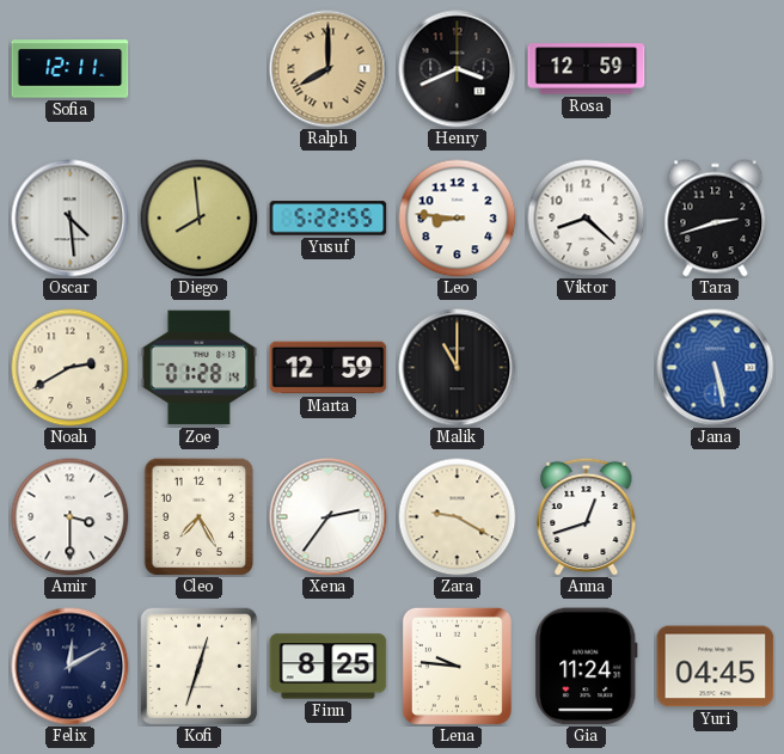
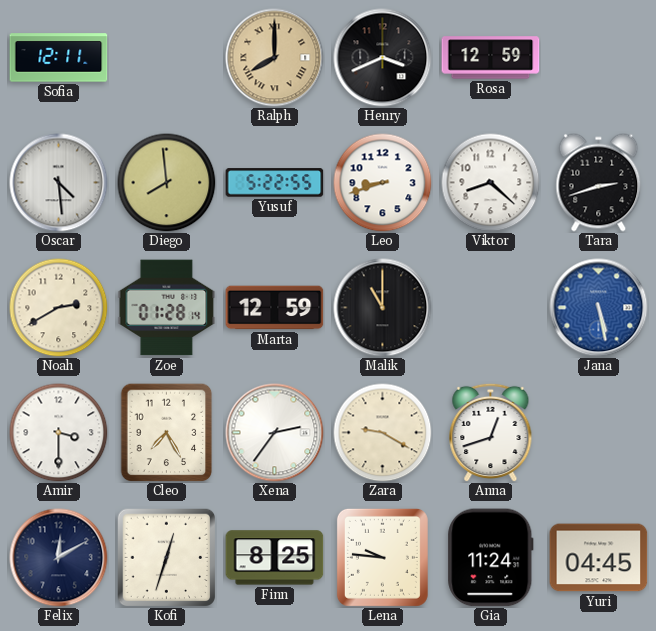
Leo: 8:46 -> 8:42
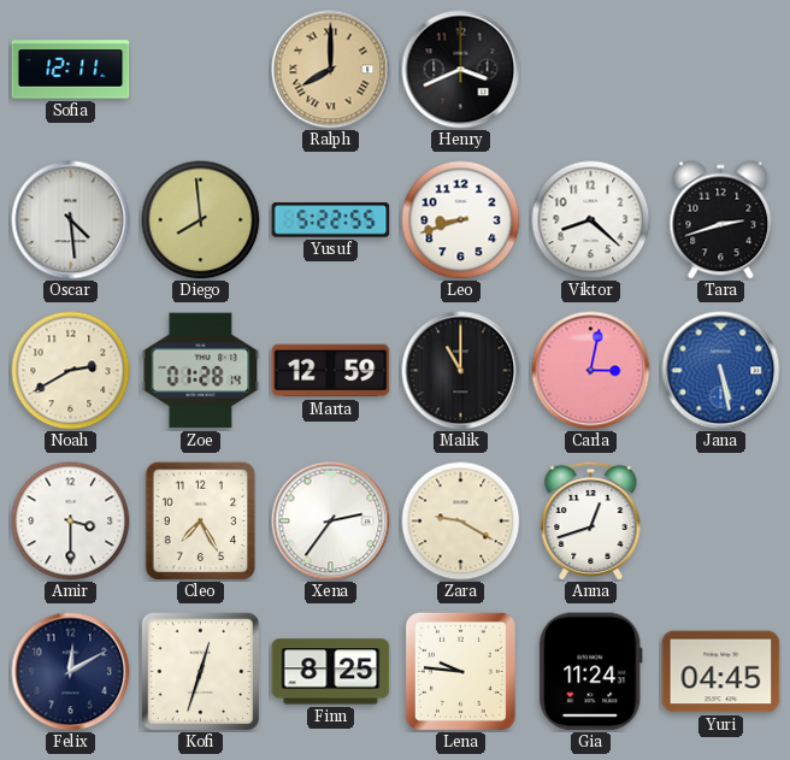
Rosa: 12:59 -> none
Carla: none -> 3:02
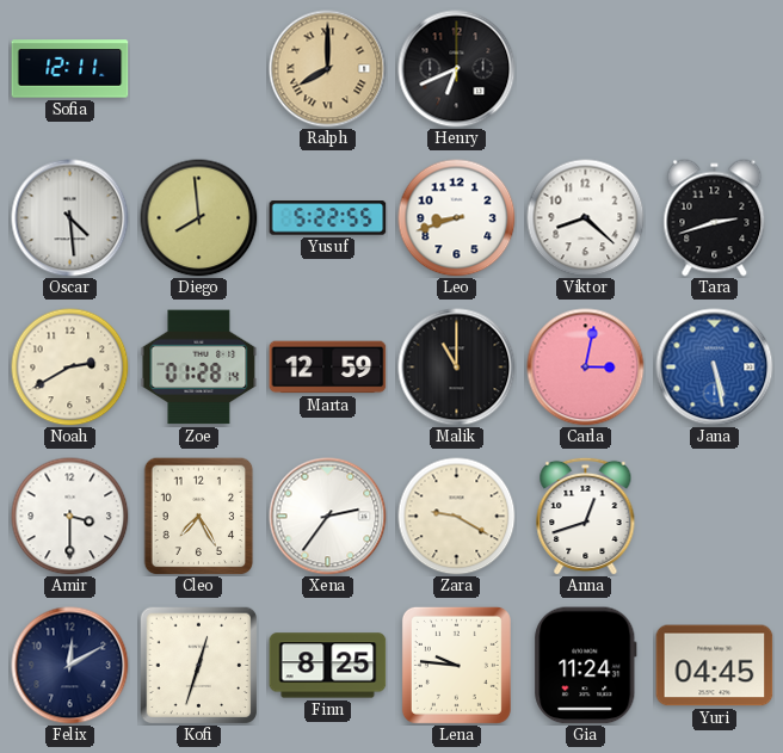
Henry: 3:41 -> 6:41
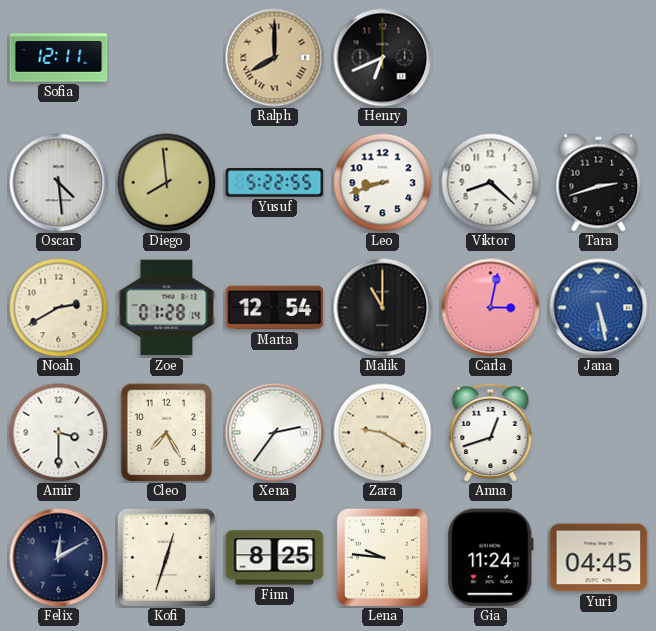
Marta: 12:59 -> 12:54
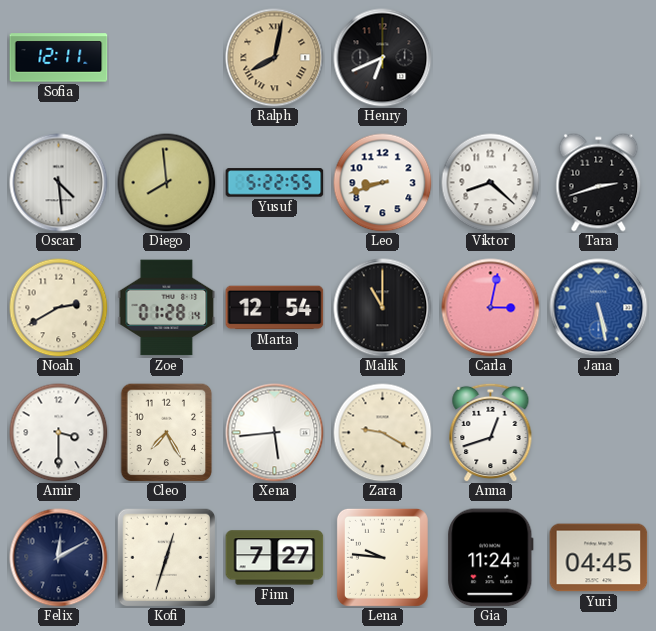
Ralph: 8:00 -> 8:02
Xena: 2:36 -> 5:44
Finn: 8:25 -> 7:27
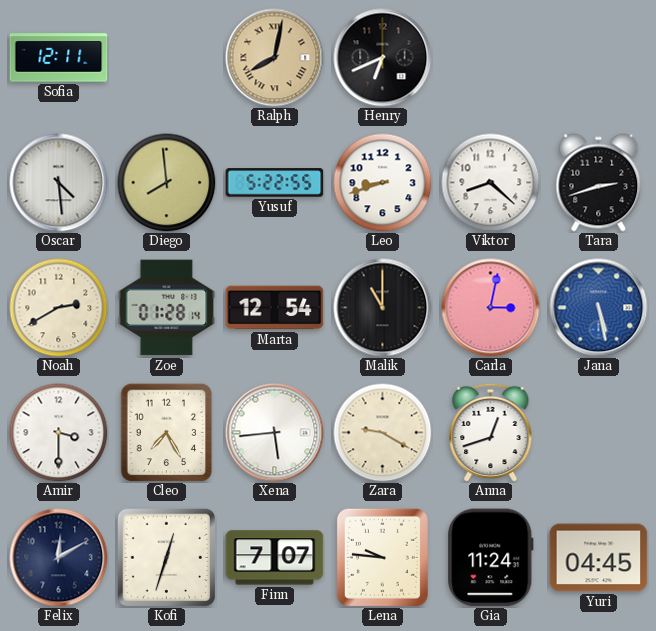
Finn: 7:27 -> 7:07
